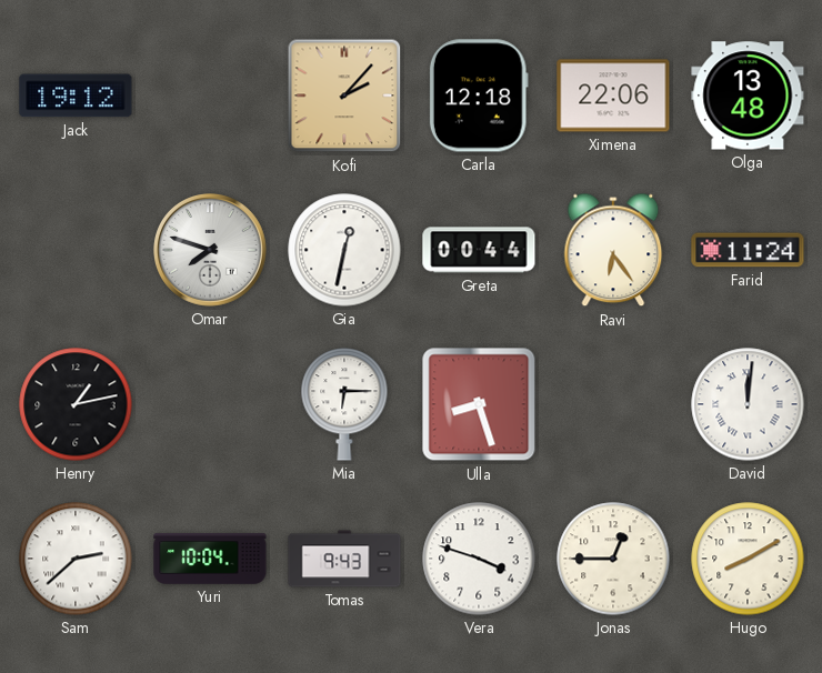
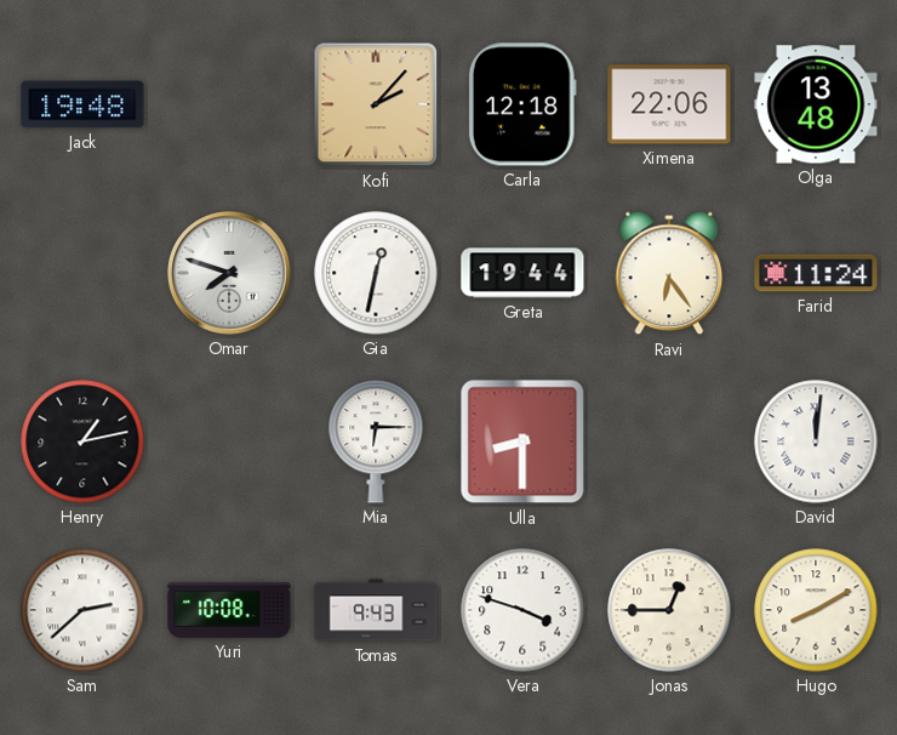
Jack: 19:12 -> 19:48
Greta: 00:44 -> 19:44
Ulla: 8:27 -> 8:30
Yuri: 10:04 -> 10:08
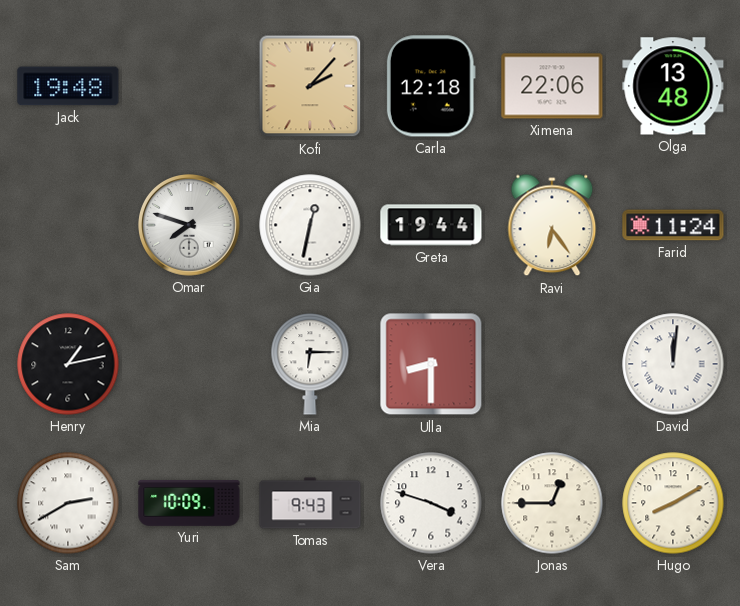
Sam: 2:38 -> 2:40
Yuri: 10:08 -> 10:09
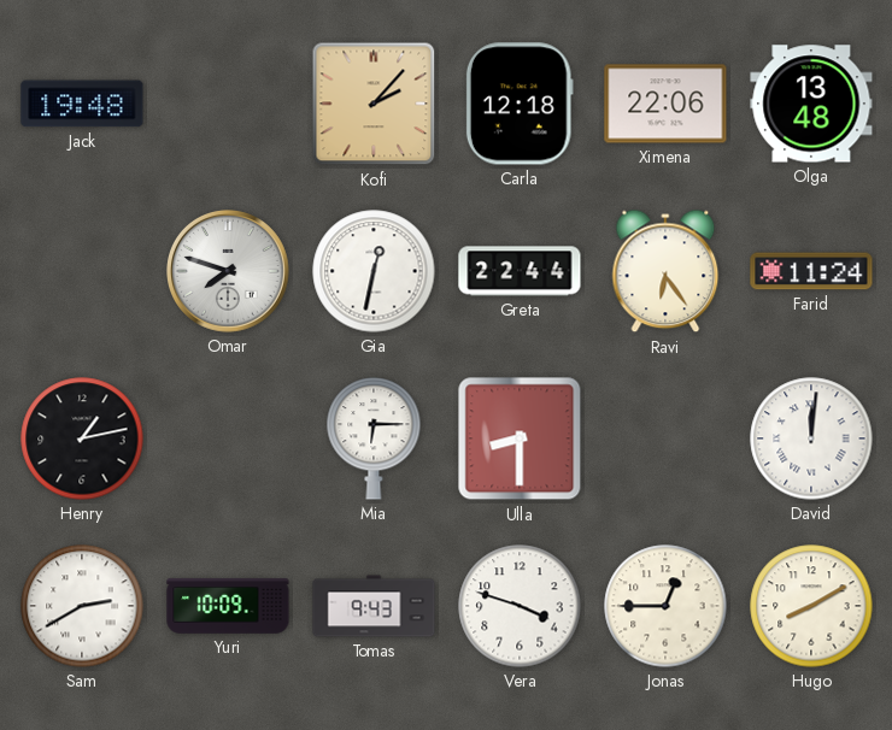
Greta: 19:44 -> 22:44
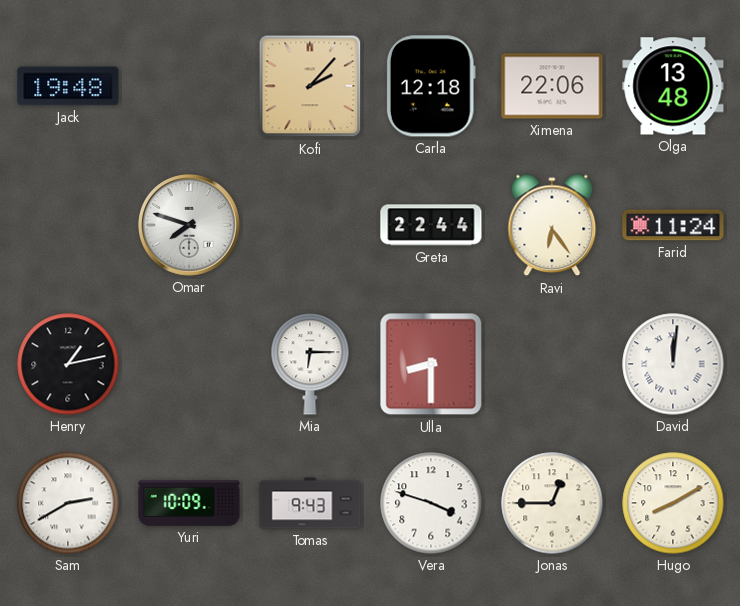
Gia: 12:32 -> none
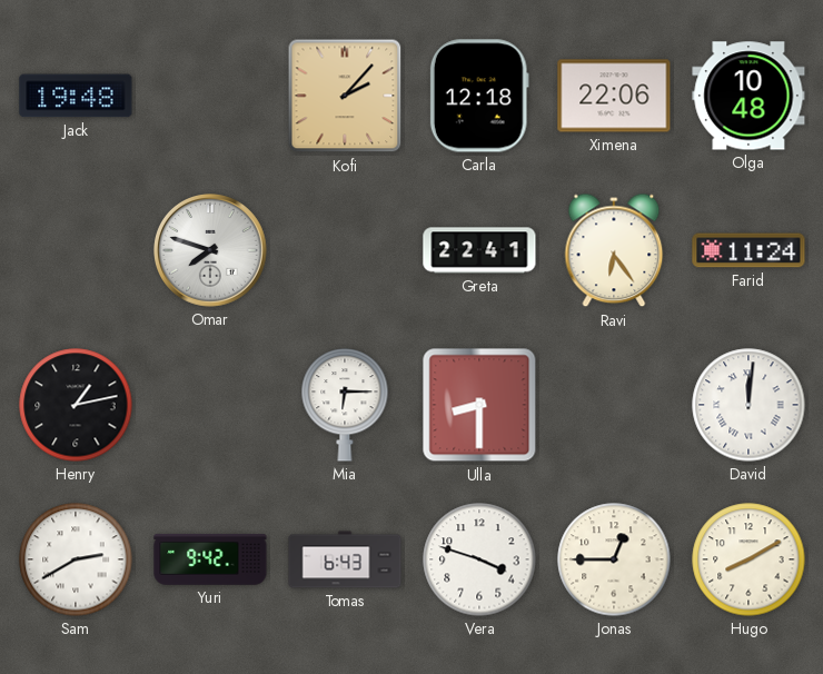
Olga: 13:48 -> 10:48
Greta: 22:44 -> 22:41
Yuri: 10:09 -> 9:42
Tomas: 9:43 -> 6:43
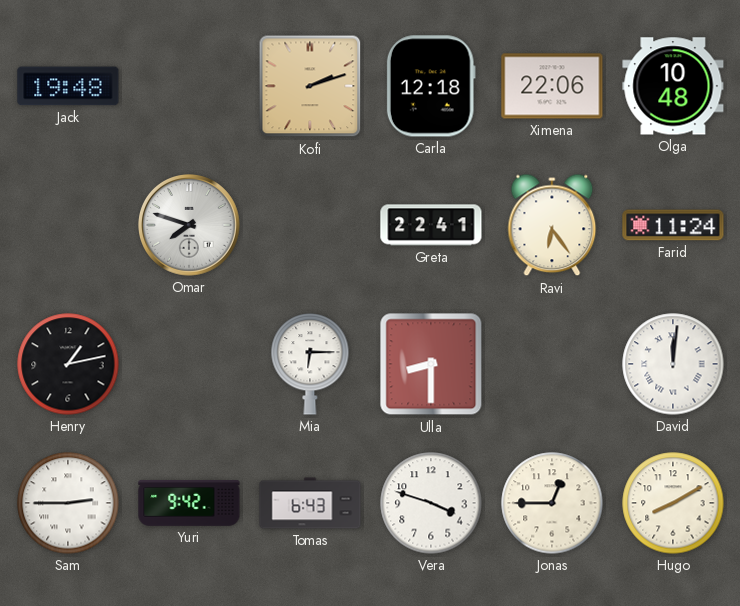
Kofi: 2:07 -> 2:12
Sam: 2:40 -> 2:45
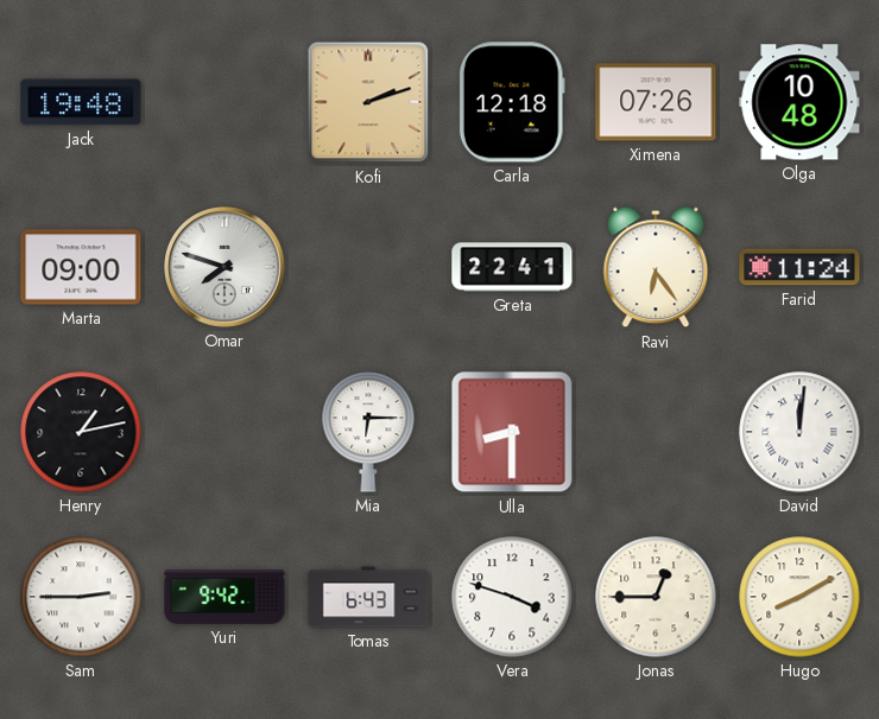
Ximena: 22:06 -> 07:26
Marta: none -> 09:00
